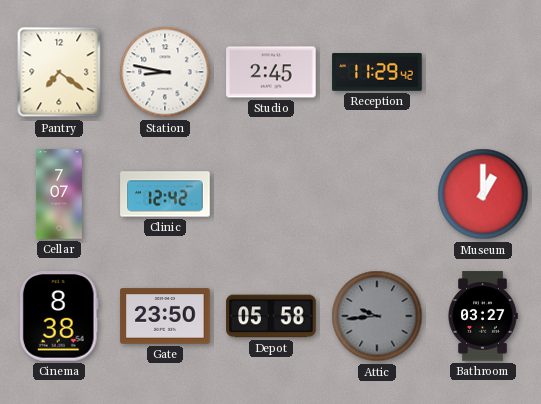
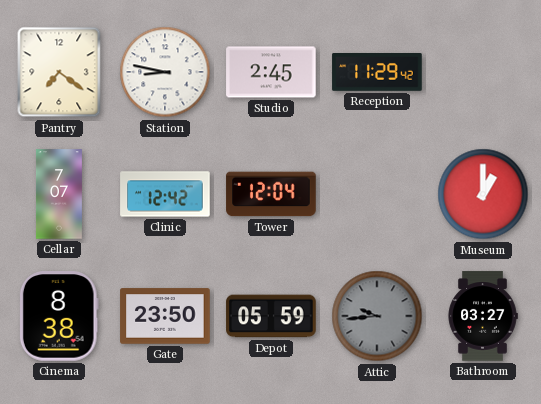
Tower: none -> 12:04
Depot: 05:58 -> 05:59
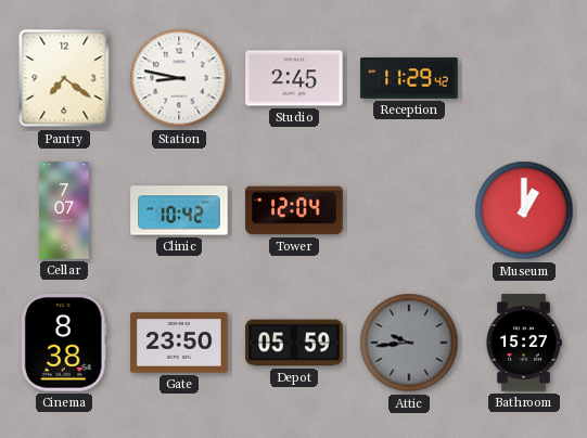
Clinic: 12:42 -> 10:42
Bathroom: 03:27 -> 15:27
